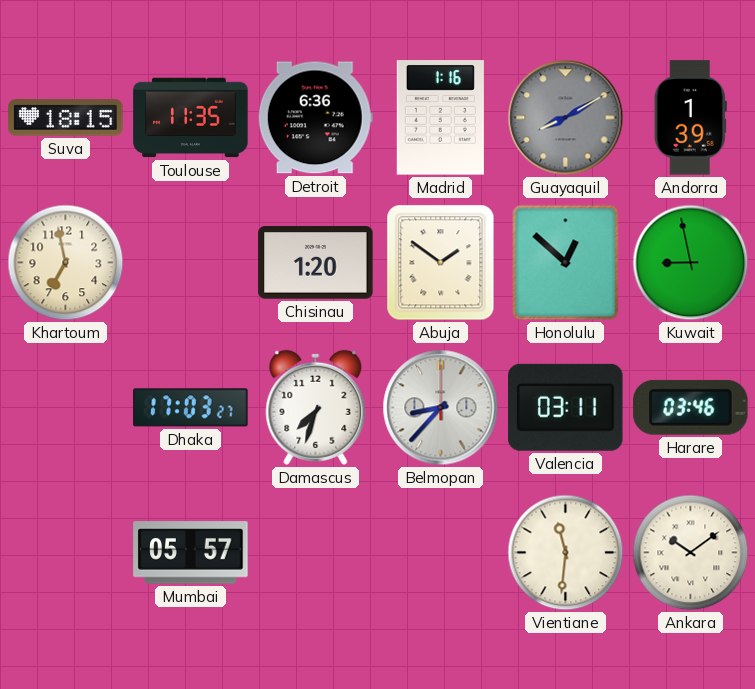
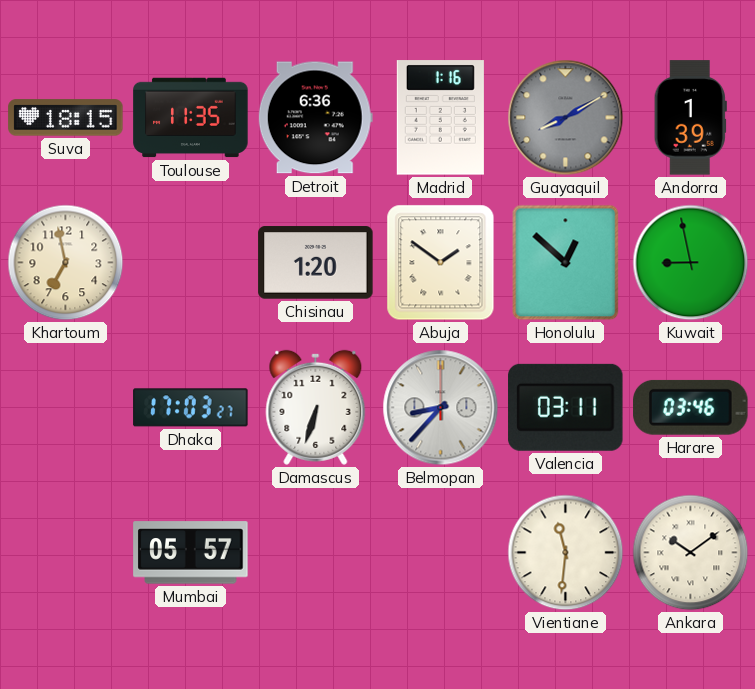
Damascus: 7:33 -> 6:33
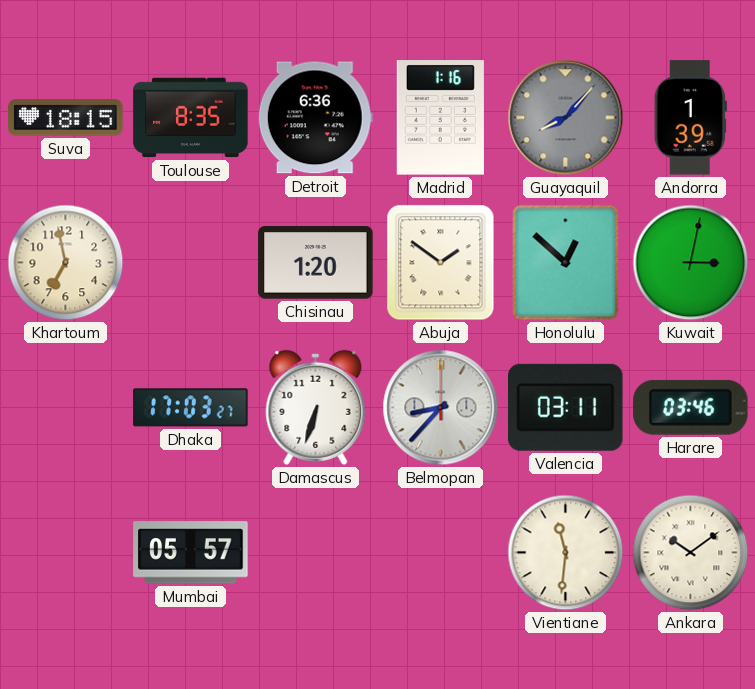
Toulouse: 11:35 -> 8:35
Guayaquil: 8:10 -> 8:07
Kuwait: 8:58 -> 3:02
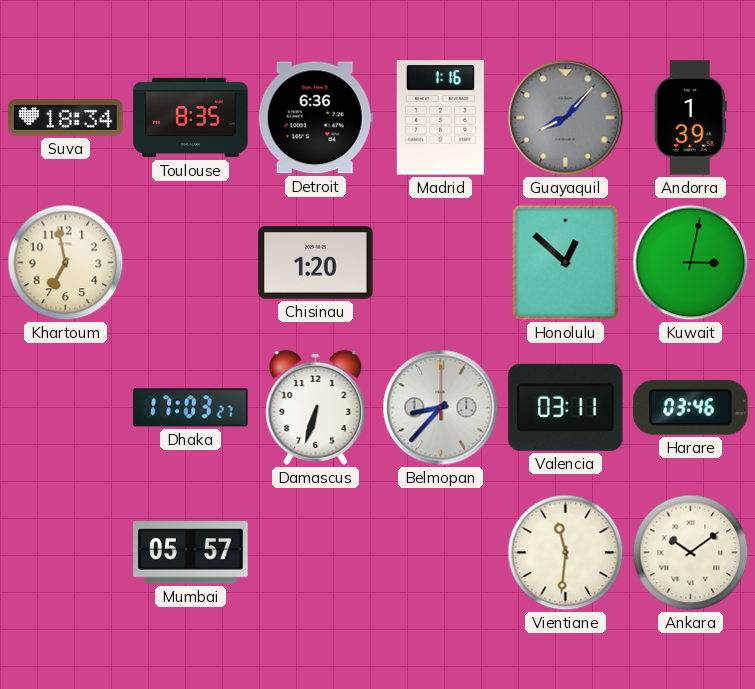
Suva: 18:15 -> 18:34
Abuja: 1:51 -> none
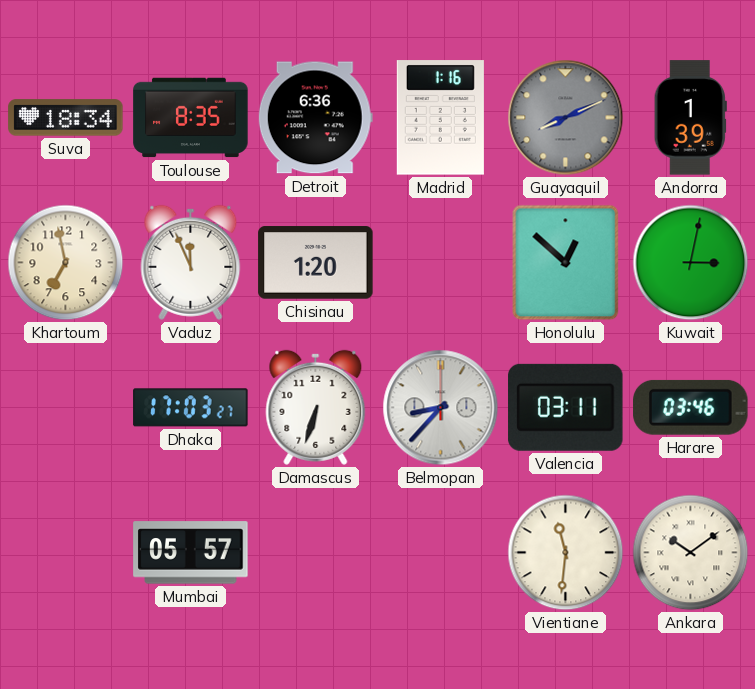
Guayaquil: 8:07 -> 8:11
Vaduz: none -> 11:56
